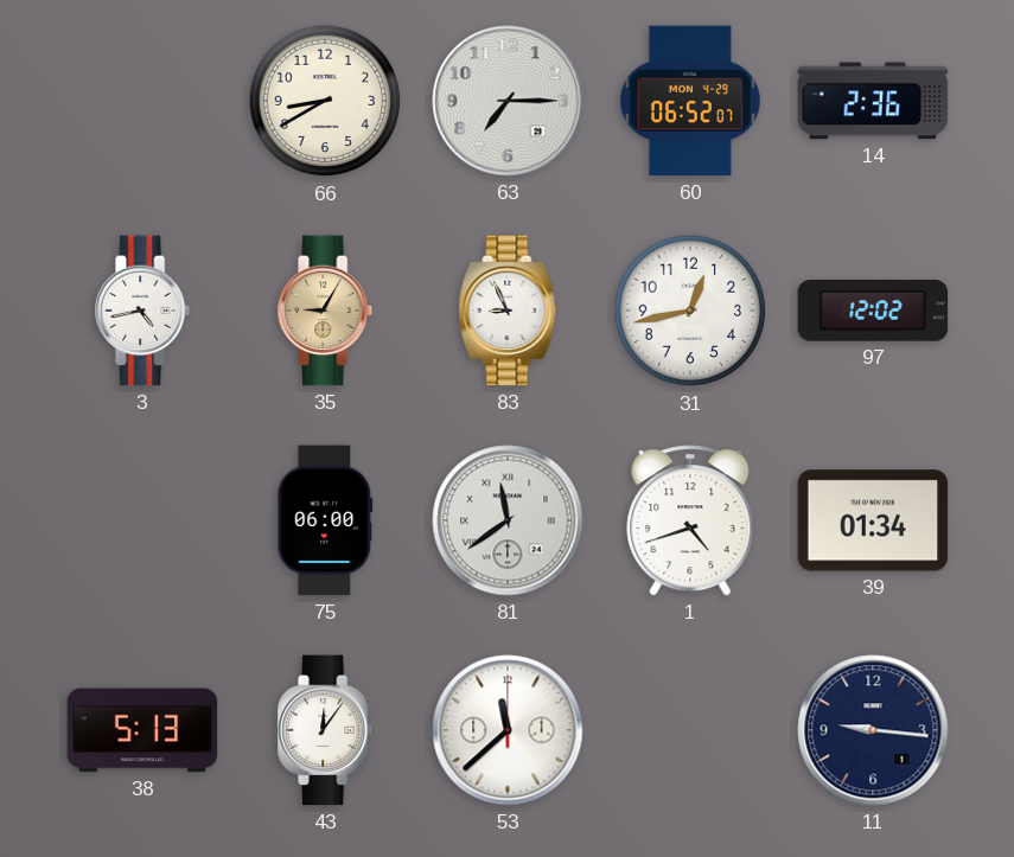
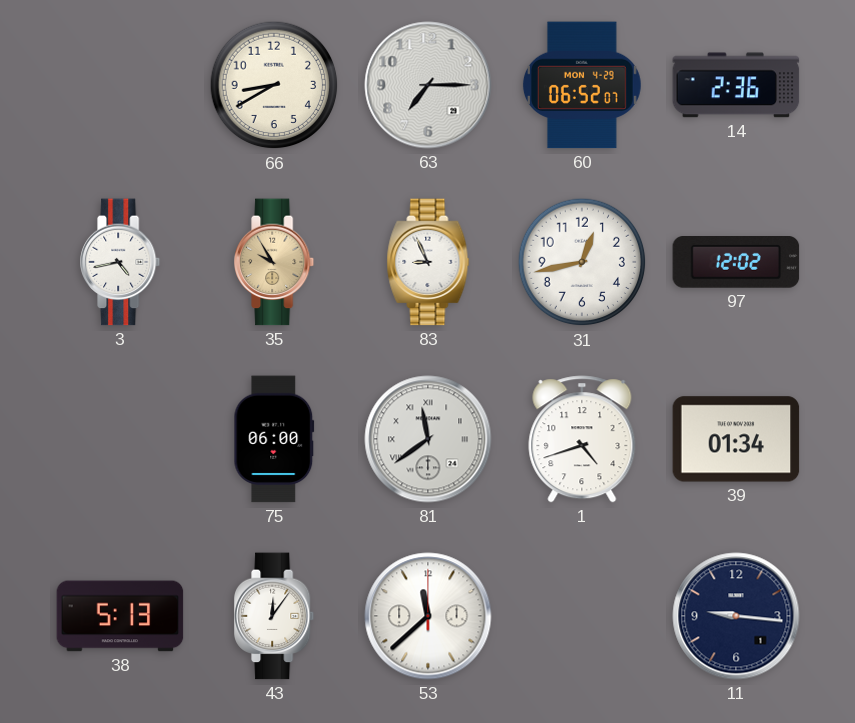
35: 9:05 -> 9:55
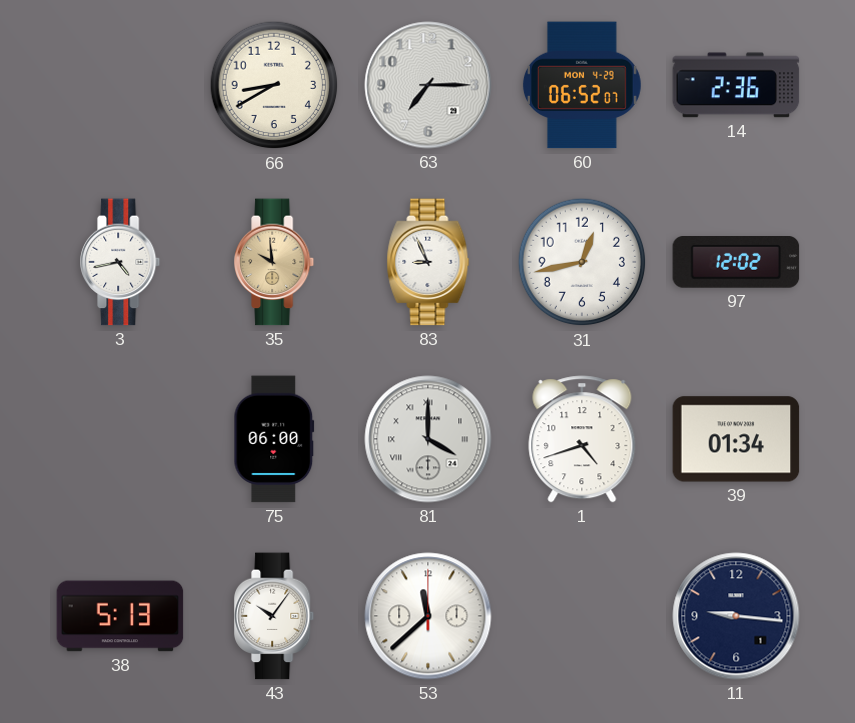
35: 9:55 -> 9:59
81: 11:39 -> 4:00
43: 12:06 -> 10:06
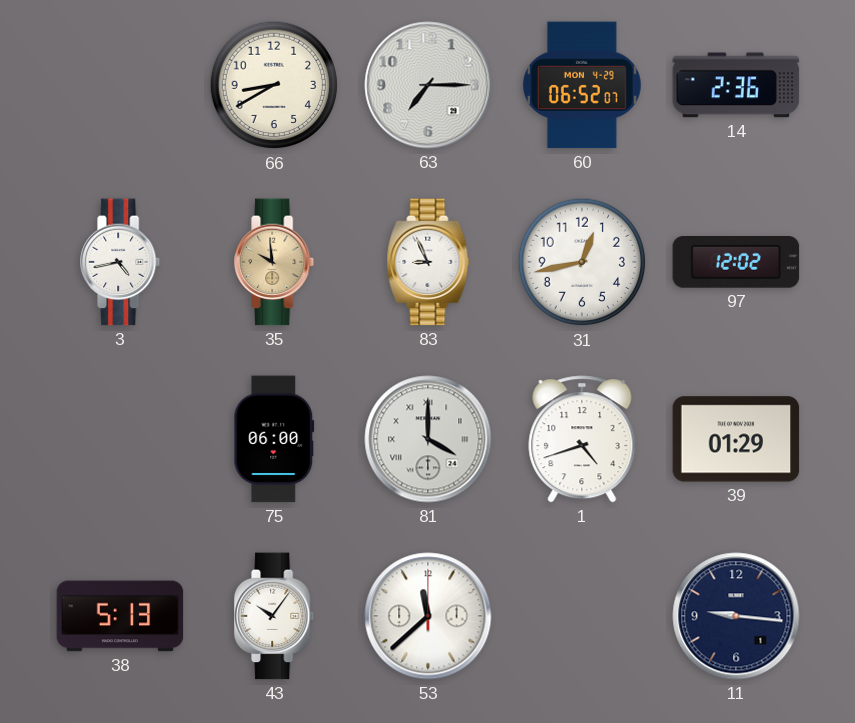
39: 01:34 -> 01:29
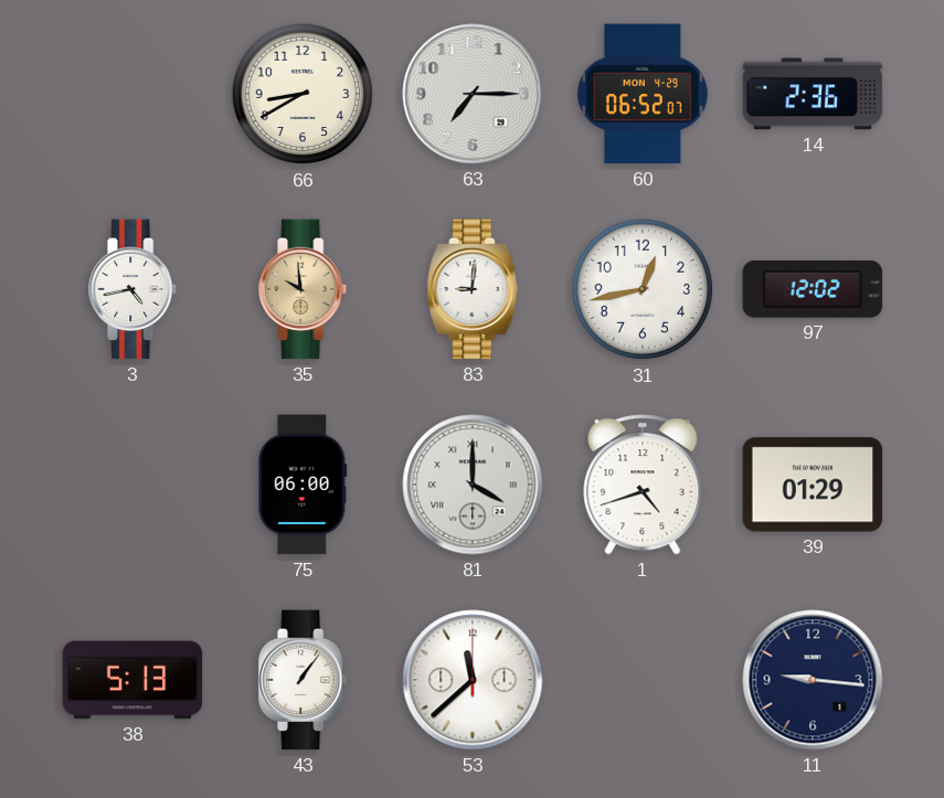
83: 8:56 -> 9:01
43: 10:06 -> 1:06
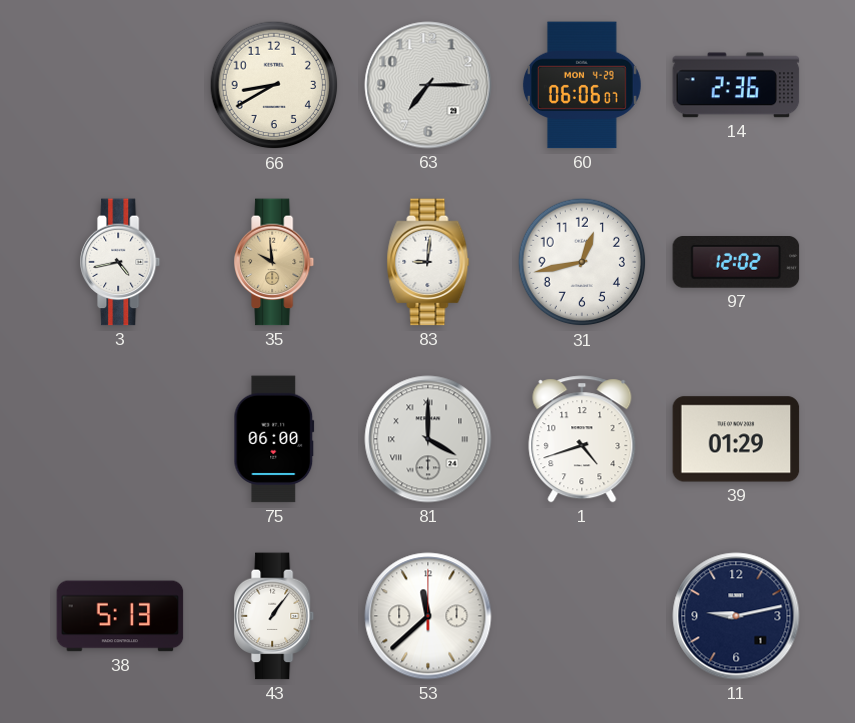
60: 06:52 -> 06:06
11: 9:16 -> 9:13
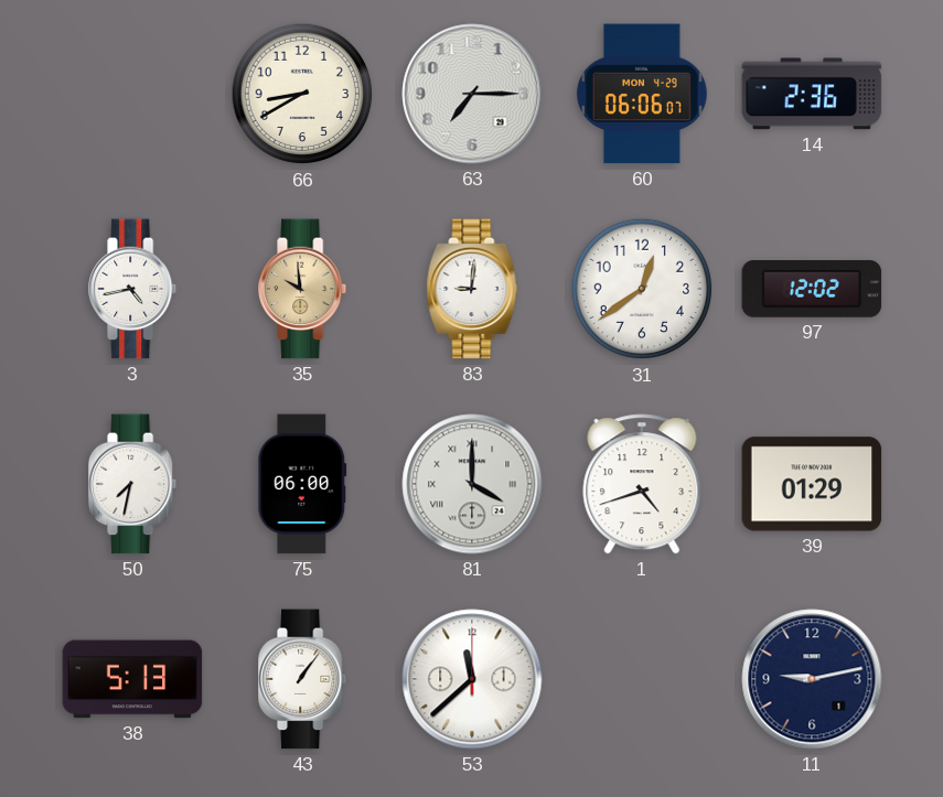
31: 12:43 -> 12:39
50: none -> 7:32
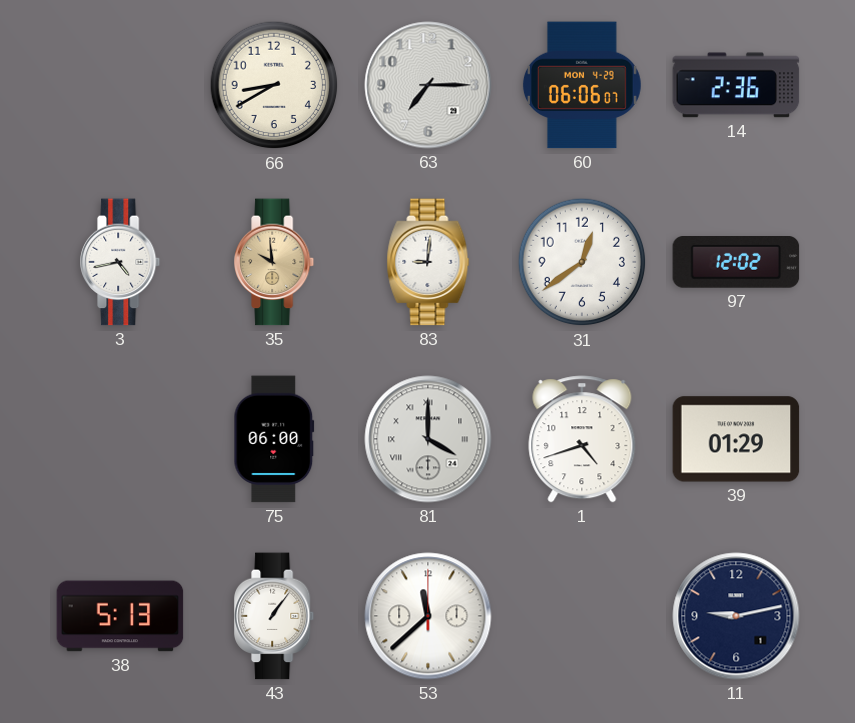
50: 7:32 -> none
